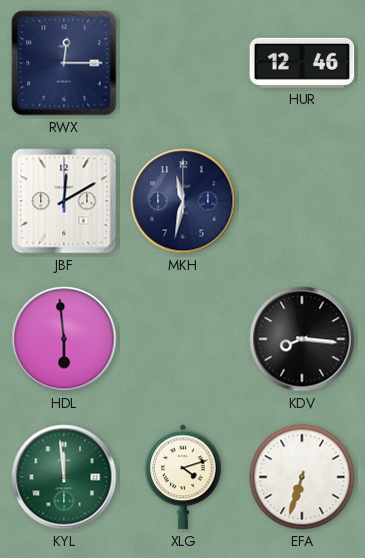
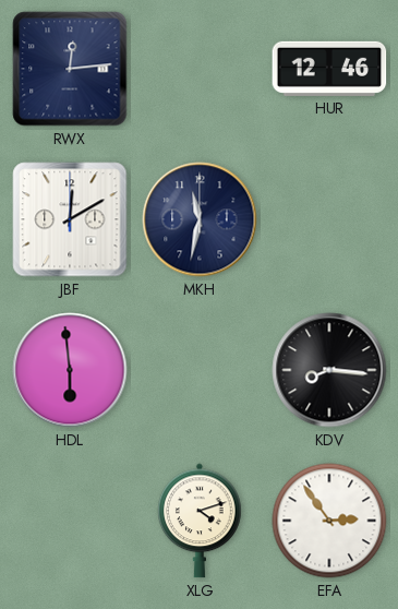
RWX: 12:15 -> 12:14
KYL: 11:59 -> none
EFA: 6:33 -> 2:54
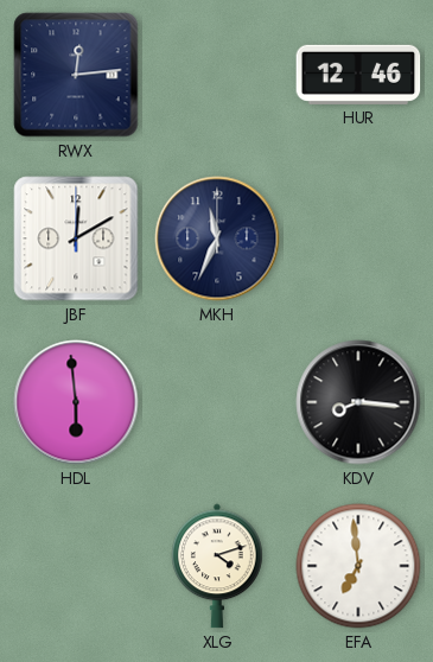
MKH: 11:32 -> 11:34
EFA: 2:54 -> 6:59
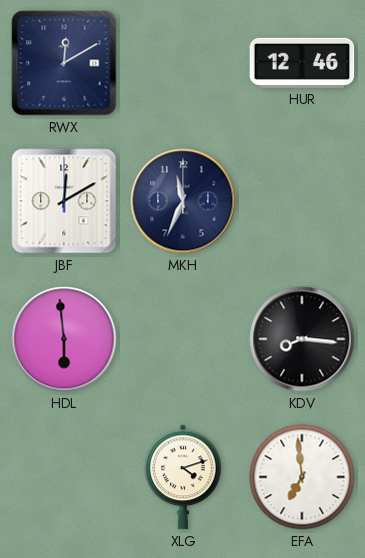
RWX: 12:14 -> 12:10
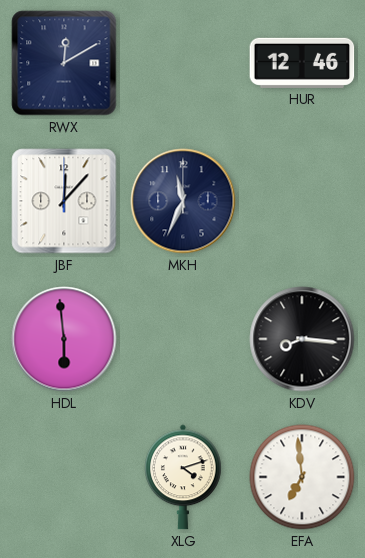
JBF: 12:10 -> 12:07
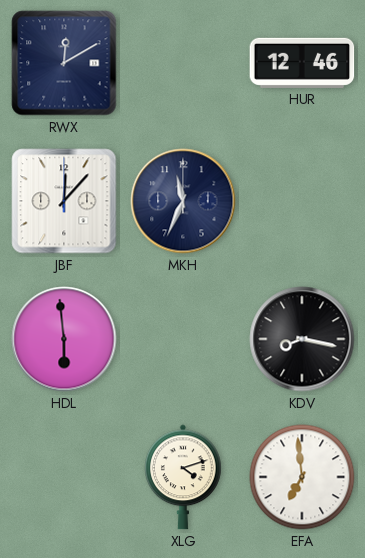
KDV: 8:16 -> 8:17
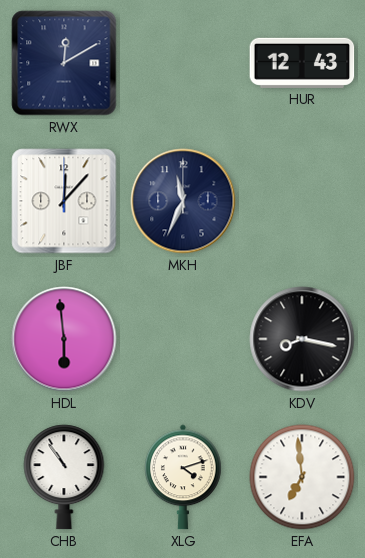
HUR: 12:46 -> 12:43
CHB: none -> 10:54
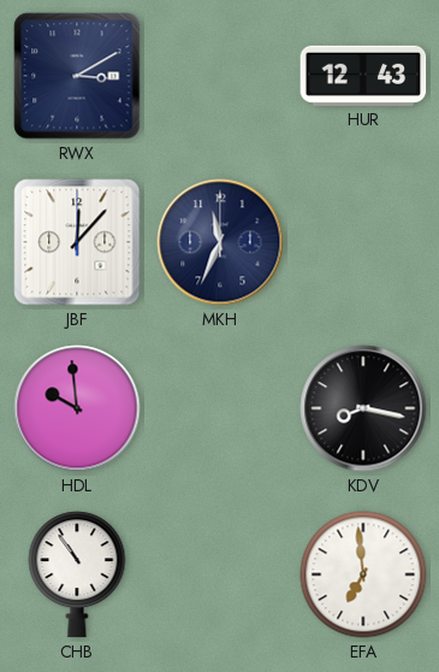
RWX: 12:10 -> 3:10
HDL: 5:59 -> 9:59
XLG: 4:12 -> none
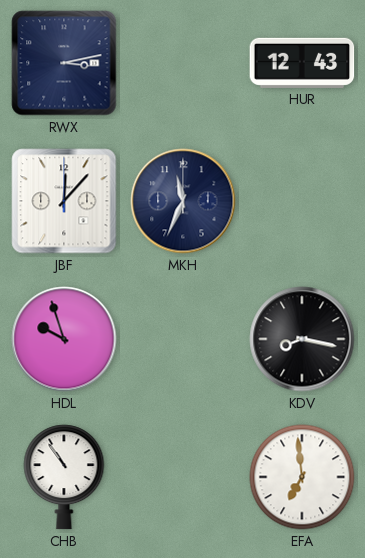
RWX: 3:10 -> 3:13
HDL: 9:59 -> 9:57
